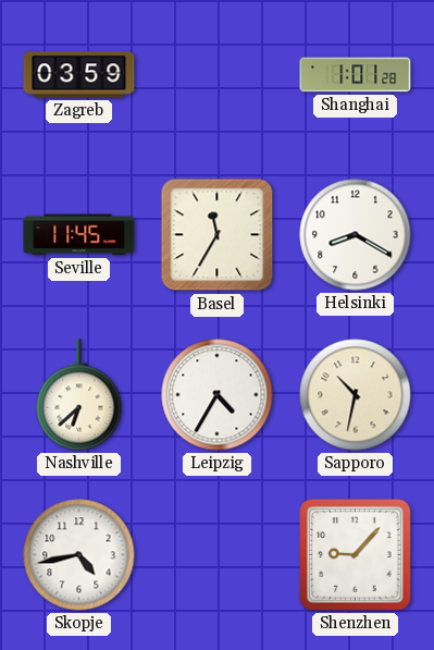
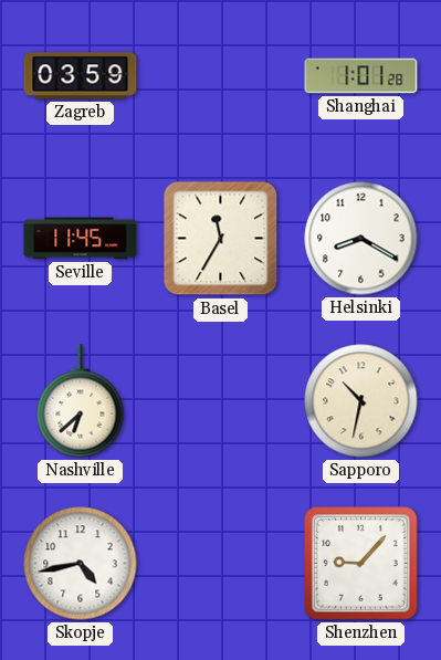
Leipzig: 4:35 -> none
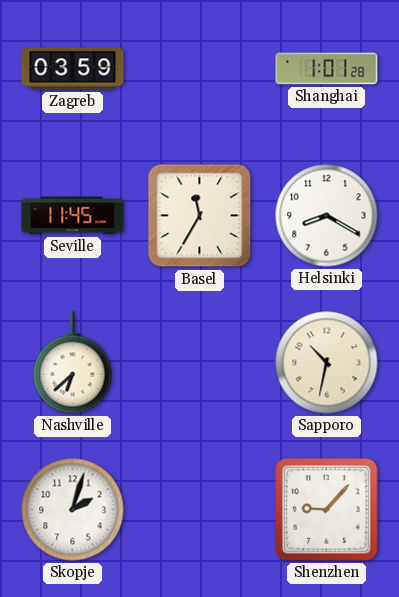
Skopje: 4:43 -> 2:03
